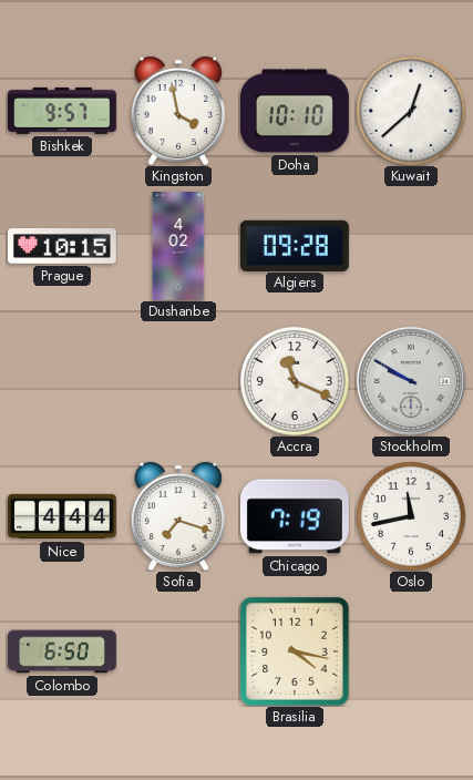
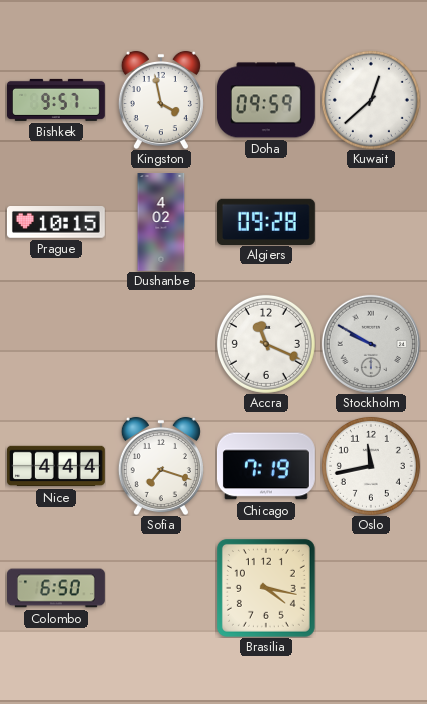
Doha: 10:10 -> 09:59
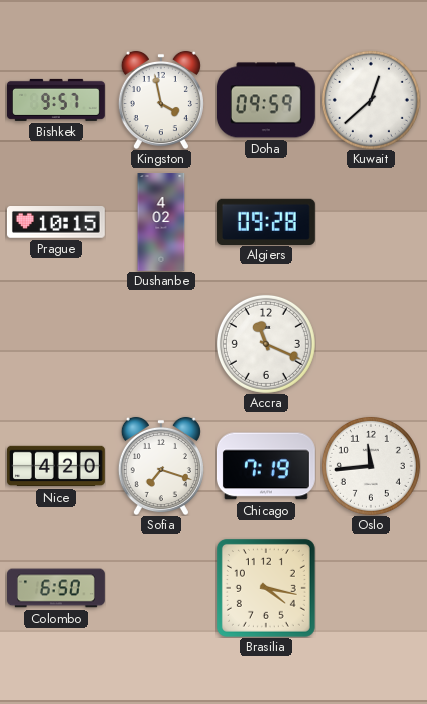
Stockholm: 9:50 -> none
Nice: 4:44 -> 4:20
Oslo: 11:43 -> 11:44
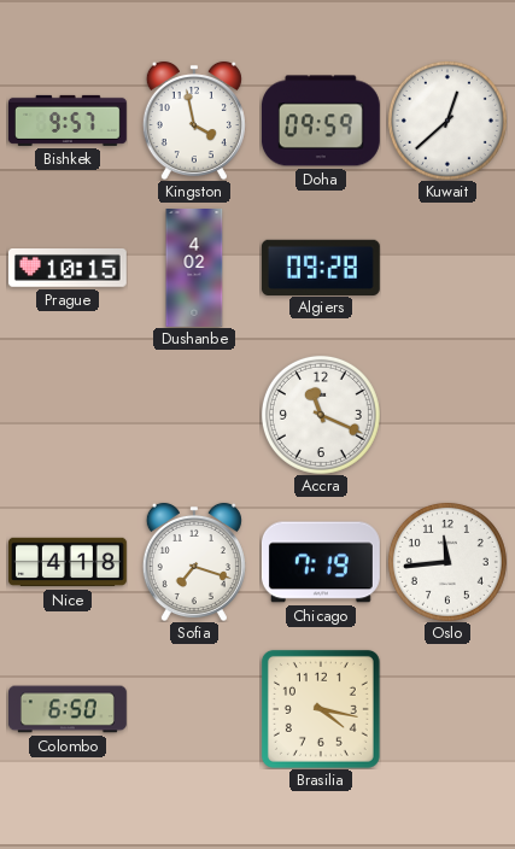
Nice: 4:20 -> 4:18
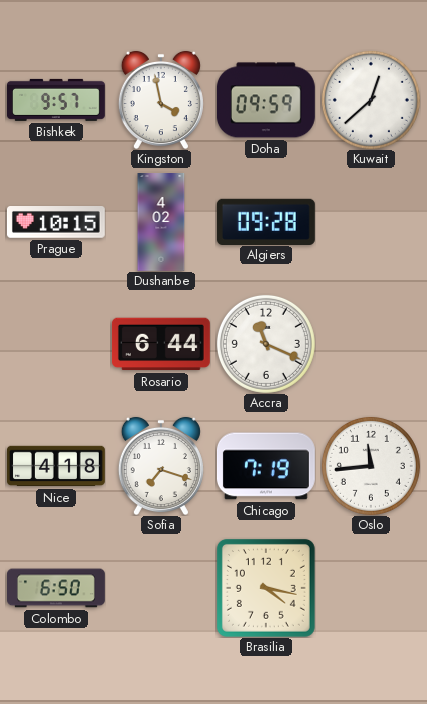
Rosario: none -> 6:44
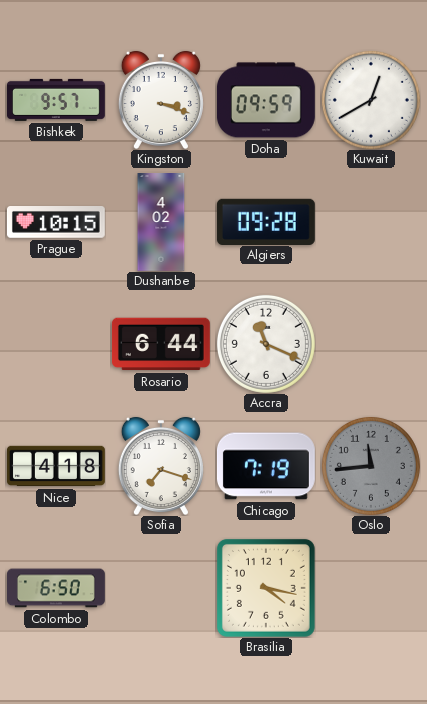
Kingston: 3:58 -> 3:18
Kuwait: 12:38 -> 12:40
Oslo dial: white -> grey
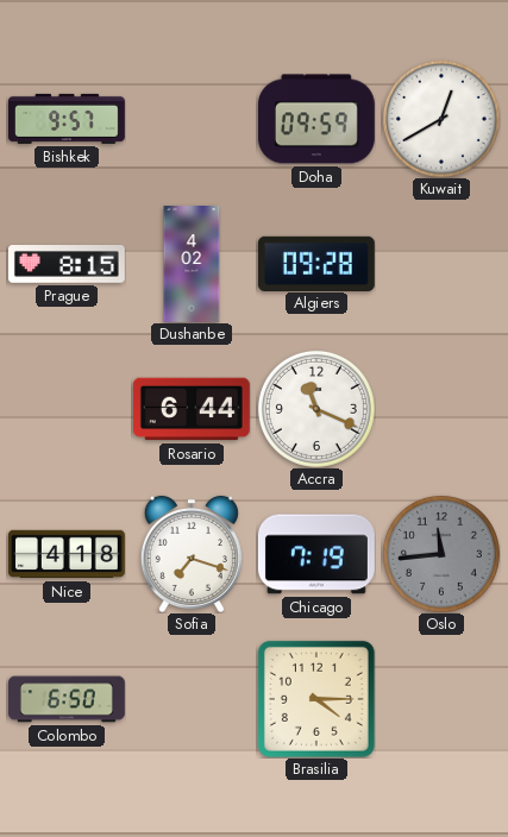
Kingston: 3:18 -> none
Prague: 10:15 -> 8:15
Brasilia: 4:17 -> 4:15
